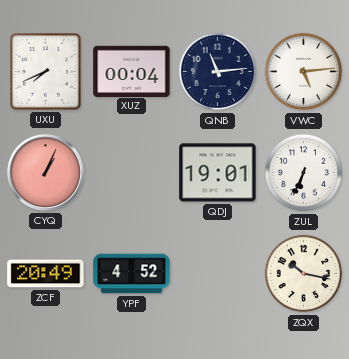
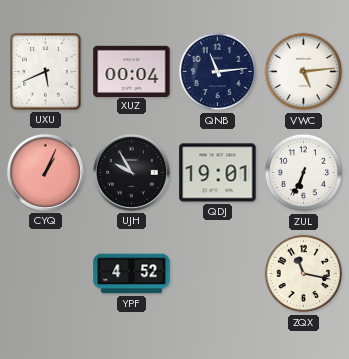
UXU: 7:41 -> 5:41
UJH: none -> 9:55
ZCF: 20:49 -> none
ZQX: 10:17 -> 11:17
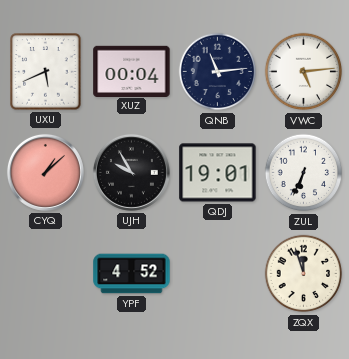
CYQ: 1:04 -> 1:08
ZQX: 11:17 -> 11:57
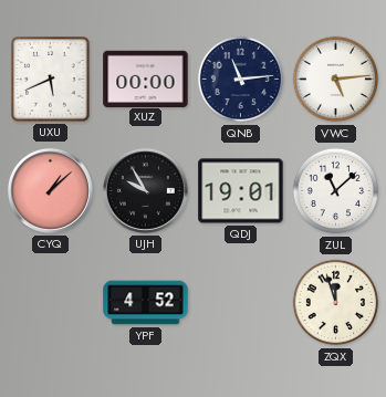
XUZ: 00:04 -> 00:00
ZUL: 6:34 -> 11:08
